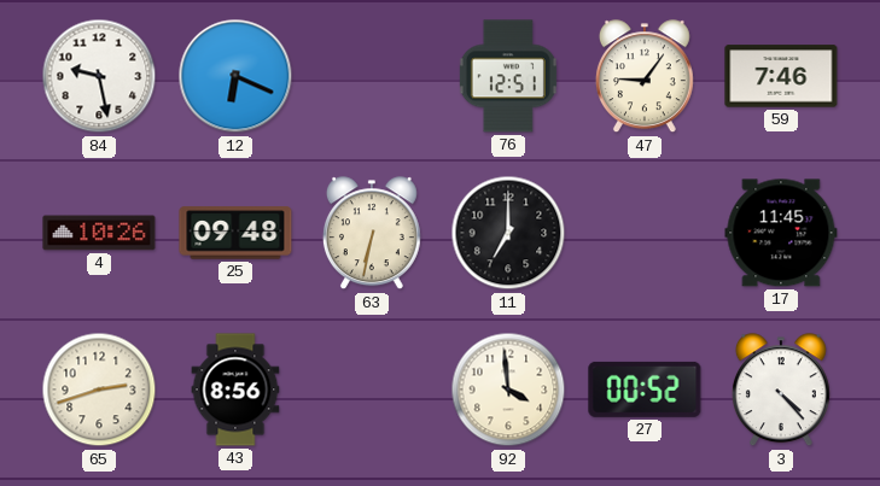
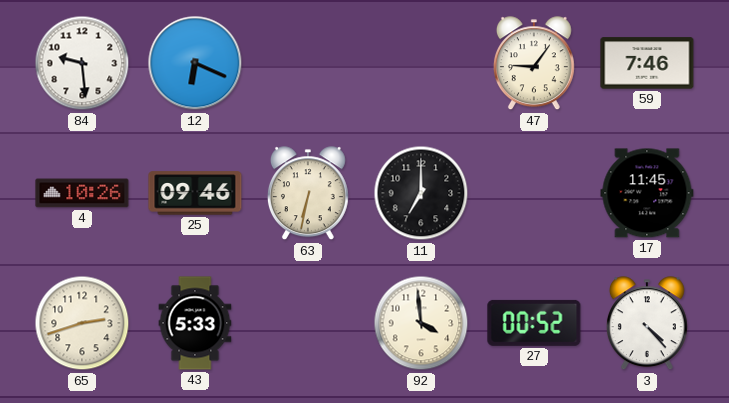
84: 9:28 -> 9:29
76: 12:51 -> none
25: 09:48 -> 09:46
43: 8:56 -> 5:33
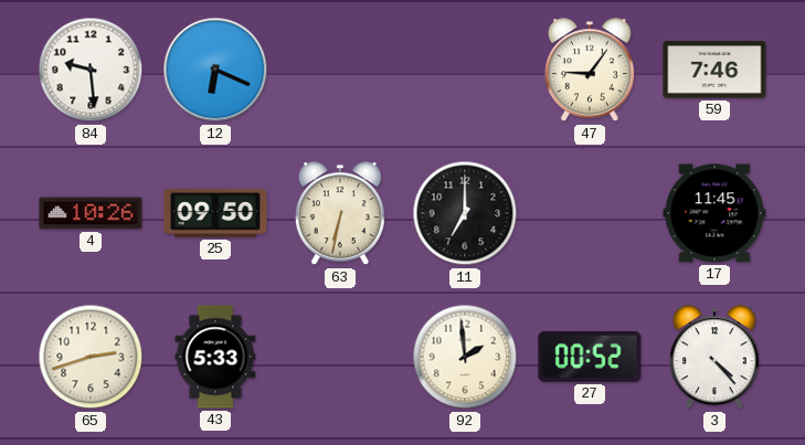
25: 09:46 -> 09:50
92: 3:59 -> 1:59
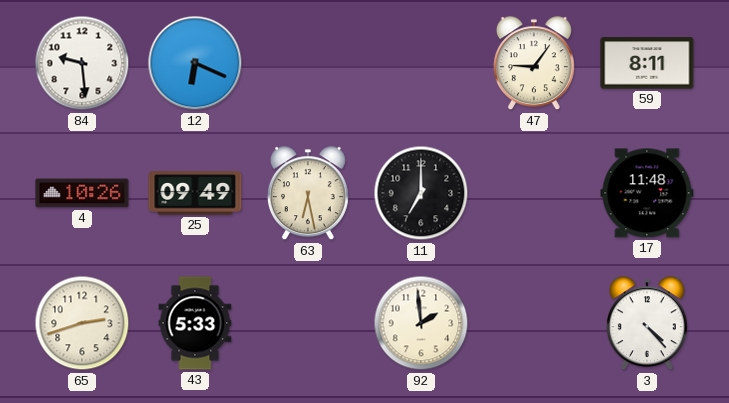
59: 7:46 -> 8:11
25: 09:50 -> 09:49
63: 6:32 -> 6:28
17: 11:45 -> 11:48
27: 00:52 -> none
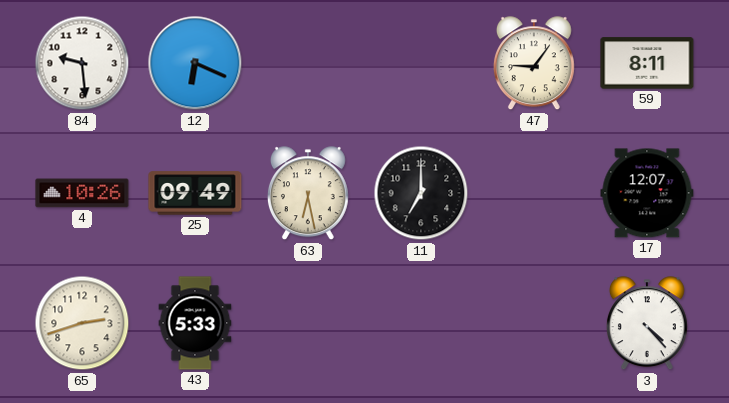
17: 11:48 -> 12:07
92: 1:59 -> none
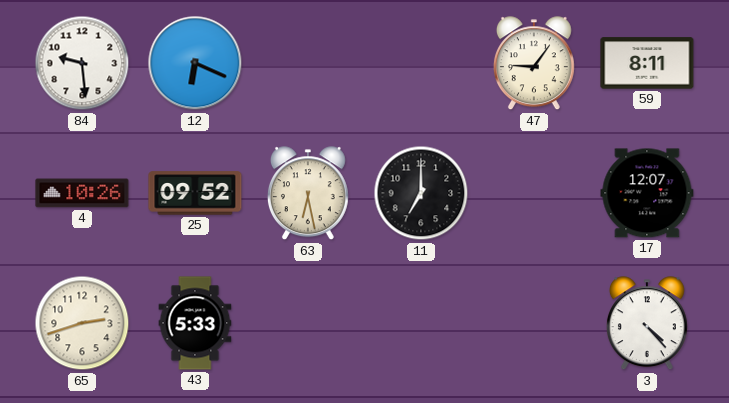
25: 09:49 -> 09:52
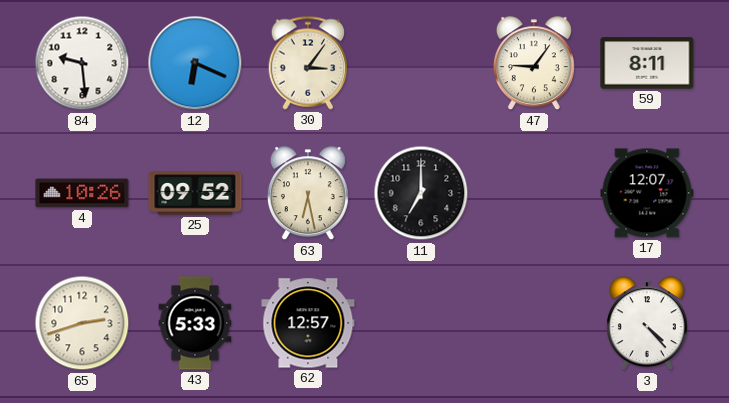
30: none -> 3:06
62: none -> 12:57
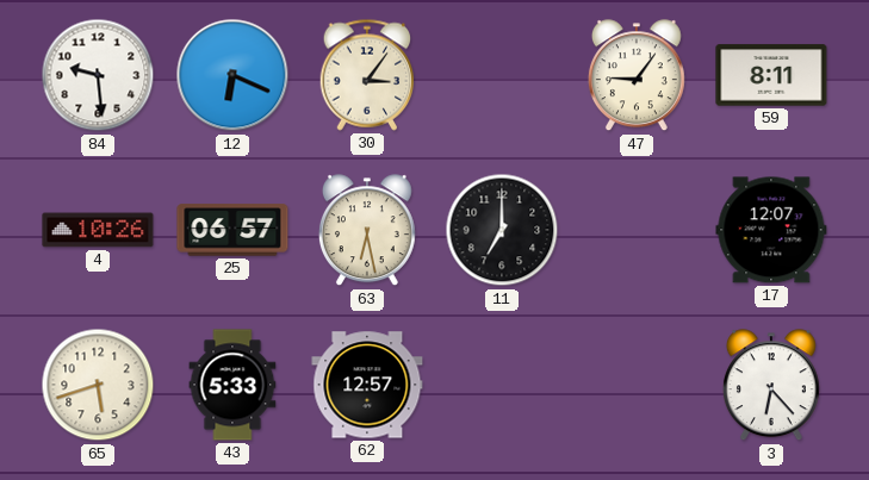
25: 09:52 -> 06:57
65: 2:42 -> 5:42
3: 4:23 -> 6:23
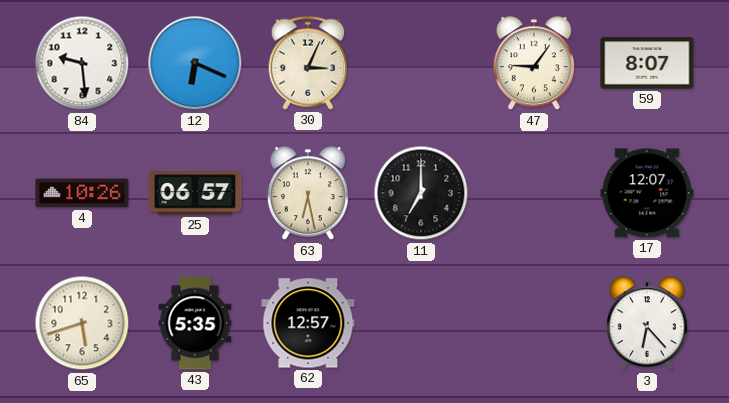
30: 3:06 -> 3:04
59: 8:11 -> 8:07
43: 5:33 -> 5:35
